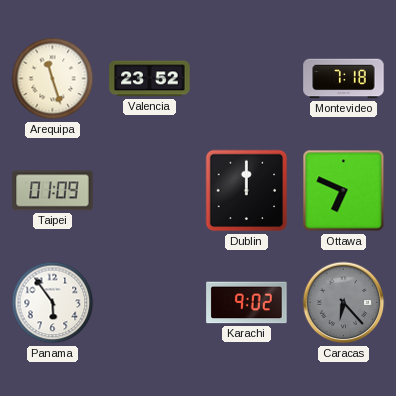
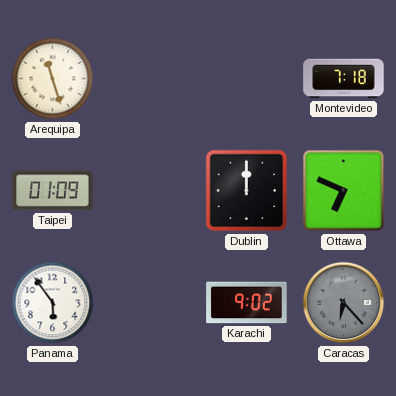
Valencia: 23:52 -> none
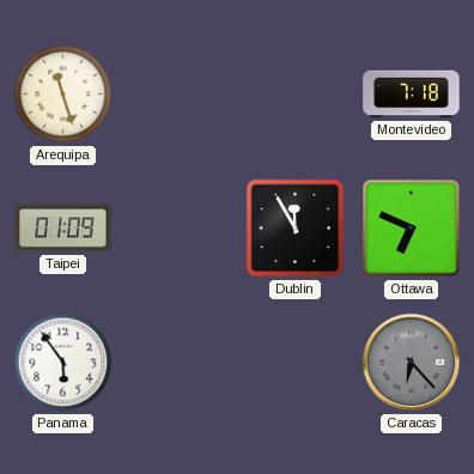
Dublin: 12:00 -> 11:55
Karachi: 9:02 -> none
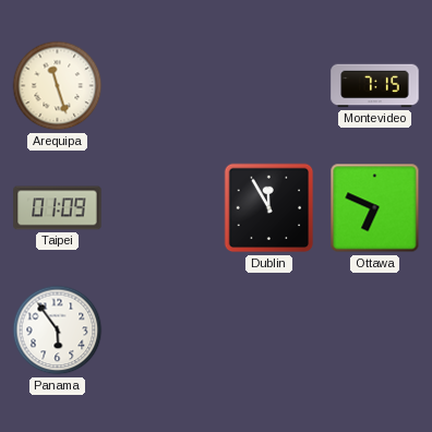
Montevideo: 7:18 -> 7:15
Caracas: 6:23 -> none
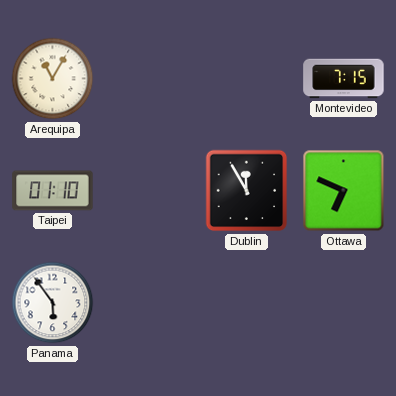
Arequipa: 11:27 -> 11:05
Taipei: 01:09 -> 01:10
